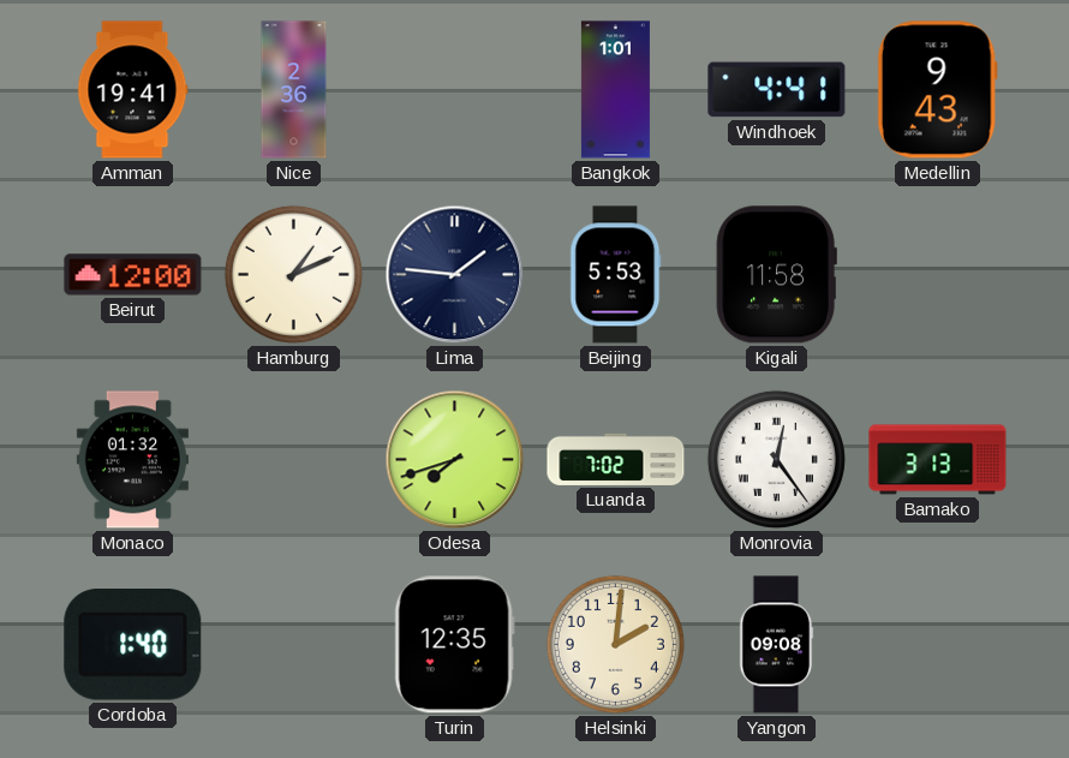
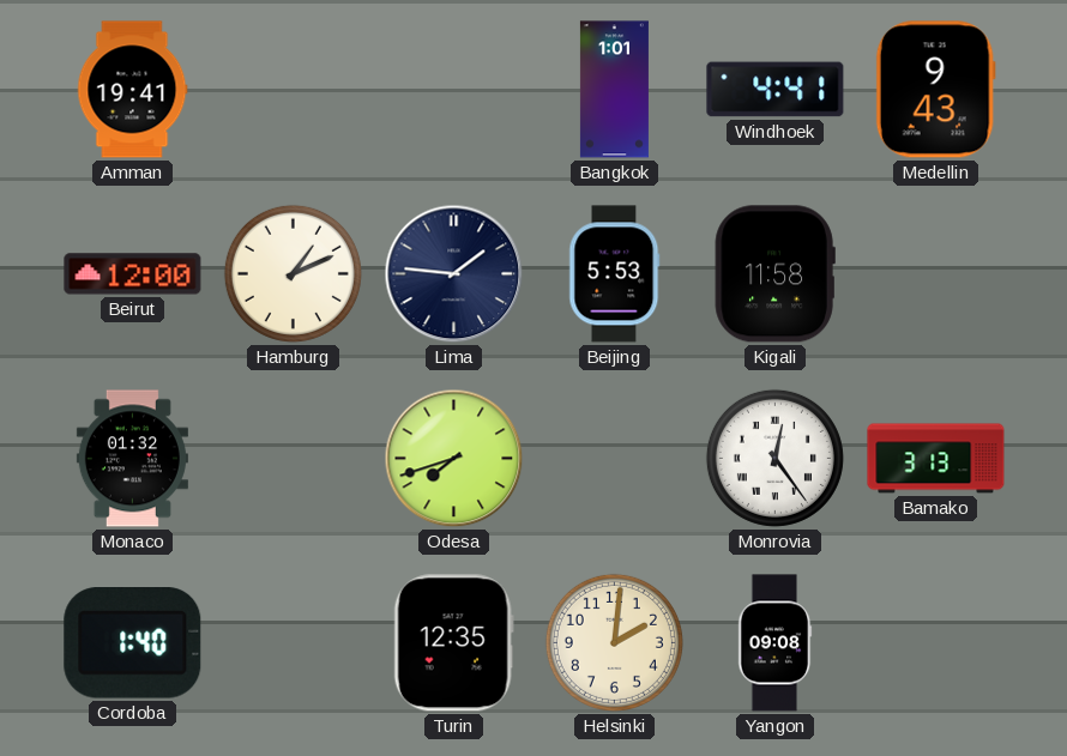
Nice: 2:36 -> none
Luanda: 7:02 -> none
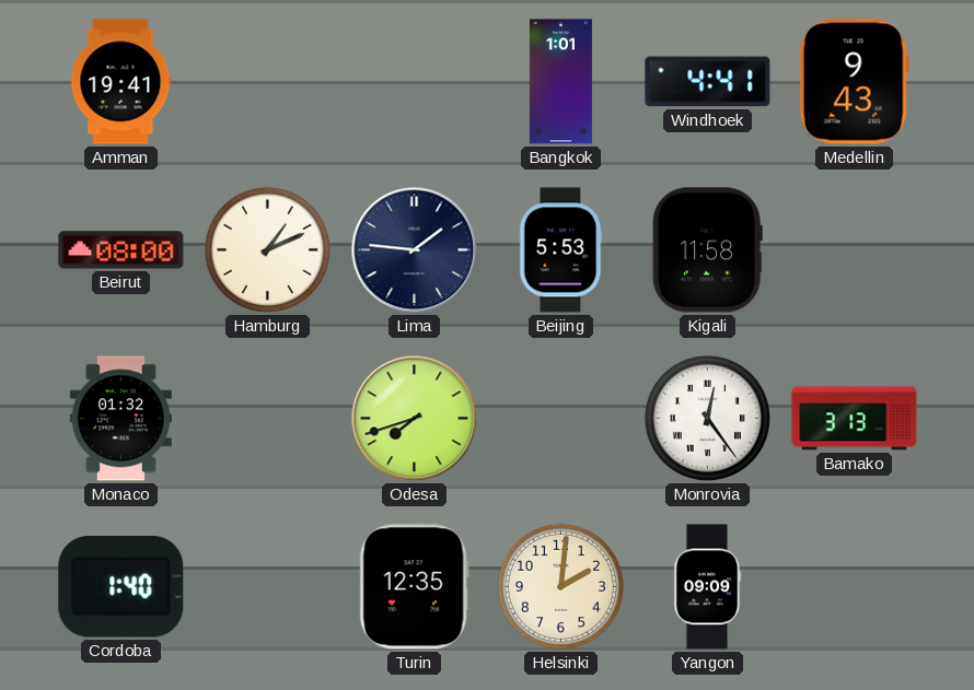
Beirut: 12:00 -> 08:00
Yangon: 09:08 -> 09:09
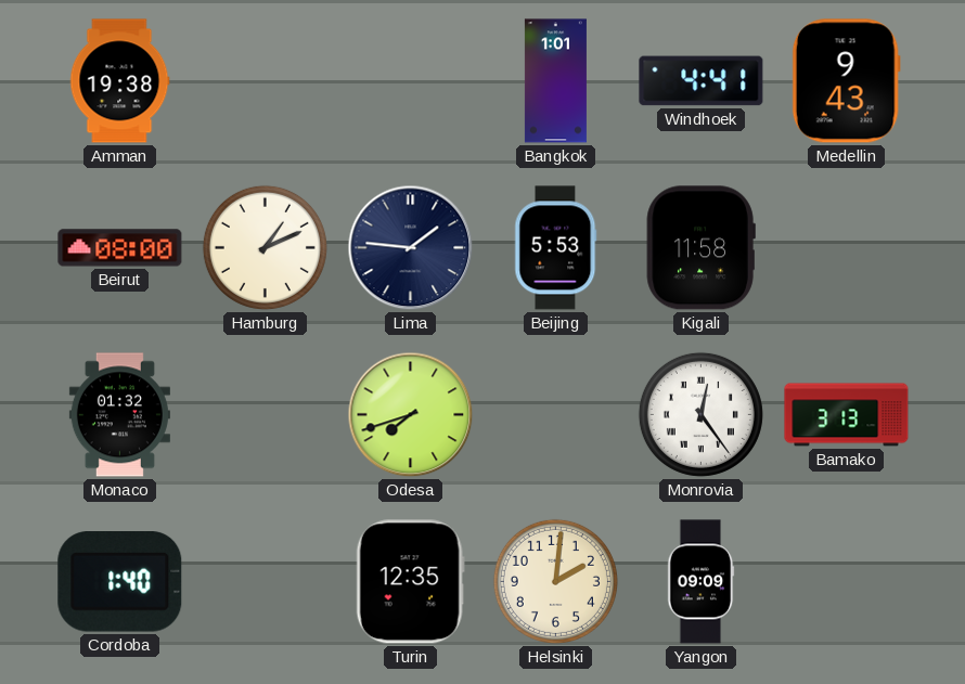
Amman: 19:41 -> 19:38
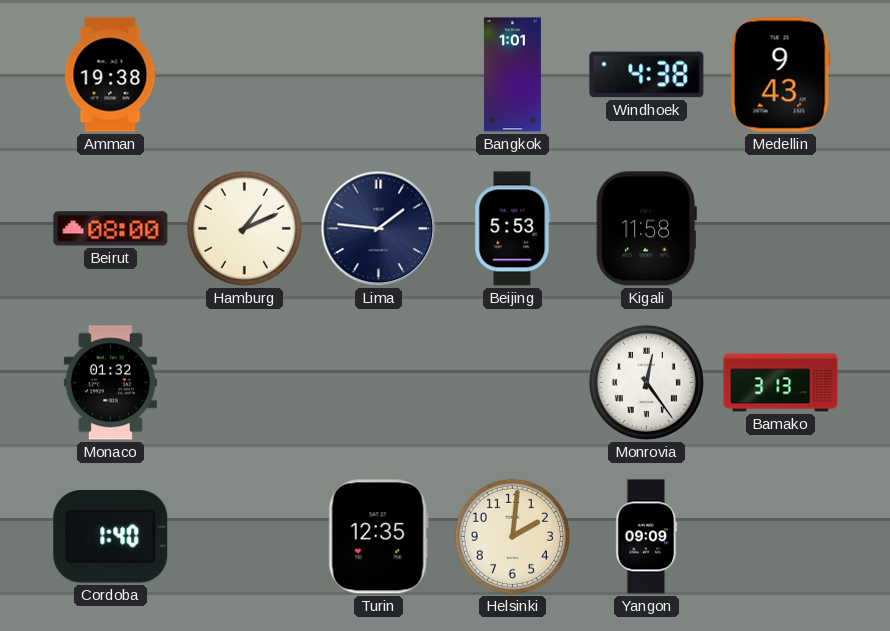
Windhoek: 4:41 -> 4:38
Odesa: 7:42 -> none
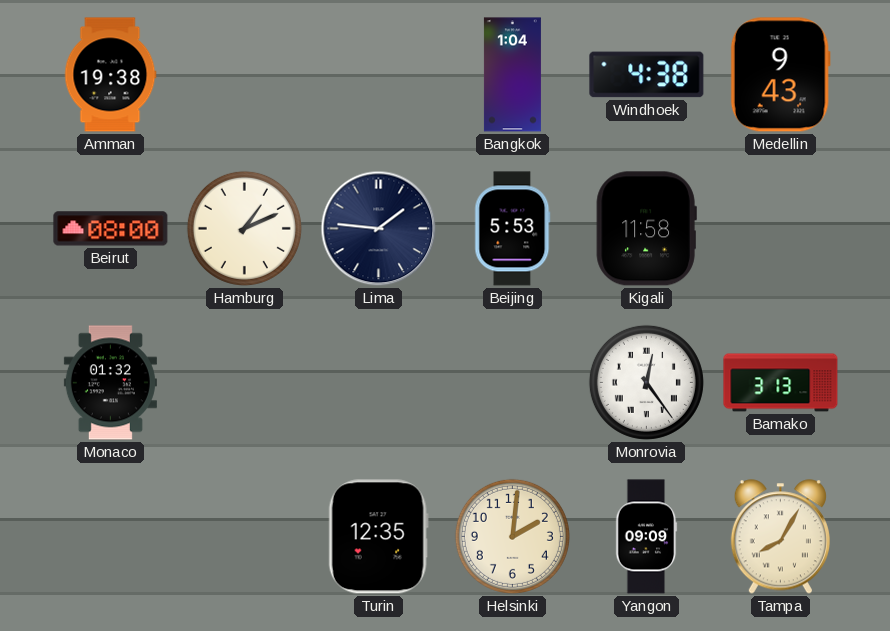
Bangkok: 1:01 -> 1:04
Cordoba: 1:40 -> none
Tampa: none -> 8:05
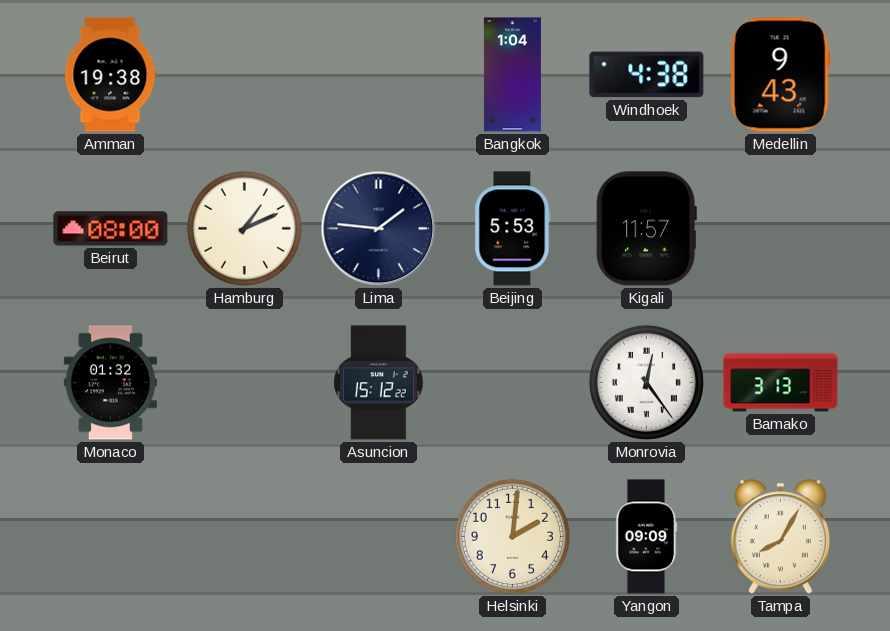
Kigali: 11:58 -> 11:57
Asuncion: none -> 15:12
Turin: 12:35 -> none
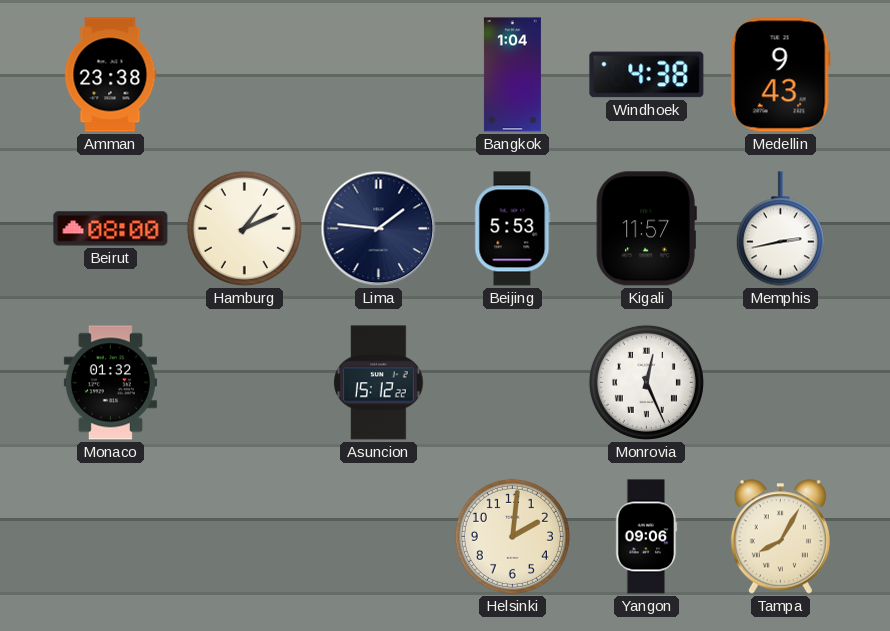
Amman: 19:38 -> 23:38
Memphis: none -> 2:43
Monrovia: 12:24 -> 12:26
Bamako: 3:13 -> none
Yangon: 09:09 -> 09:06
